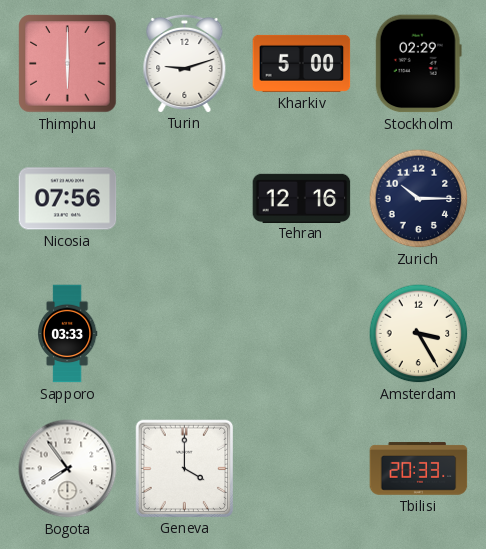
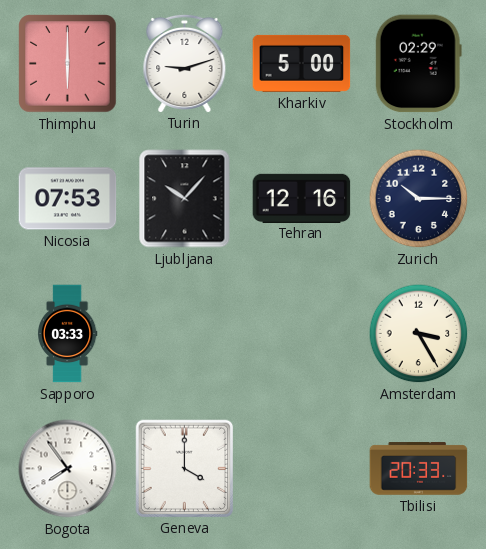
Nicosia: 07:56 -> 07:53
Ljubljana: none -> 10:07
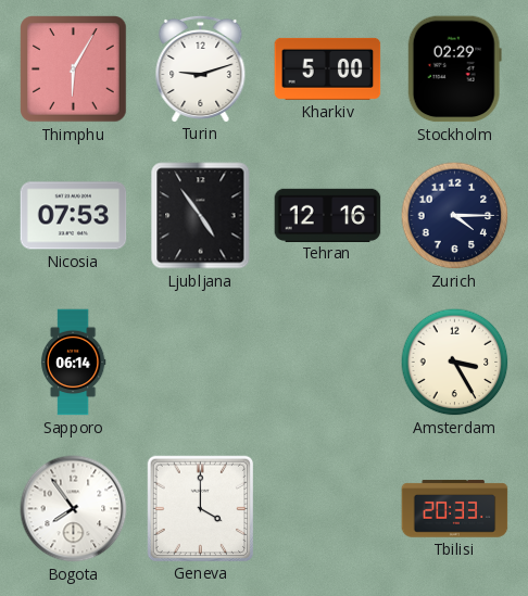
Thimphu: 6:00 -> 6:05
Ljubljana: 10:07 -> 4:54
Zurich: 10:15 -> 4:15
Sapporo: 03:33 -> 06:14
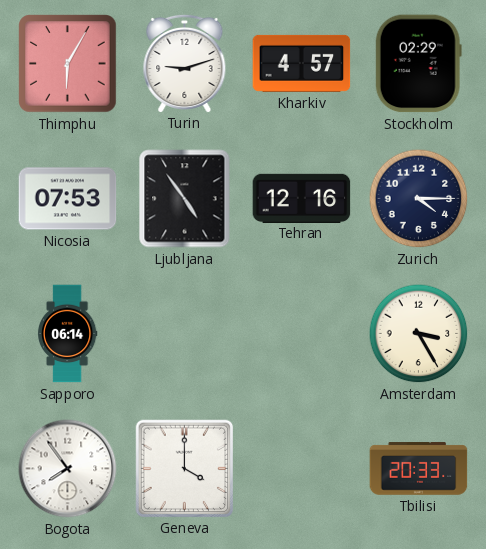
Kharkiv: 5:00 -> 4:57
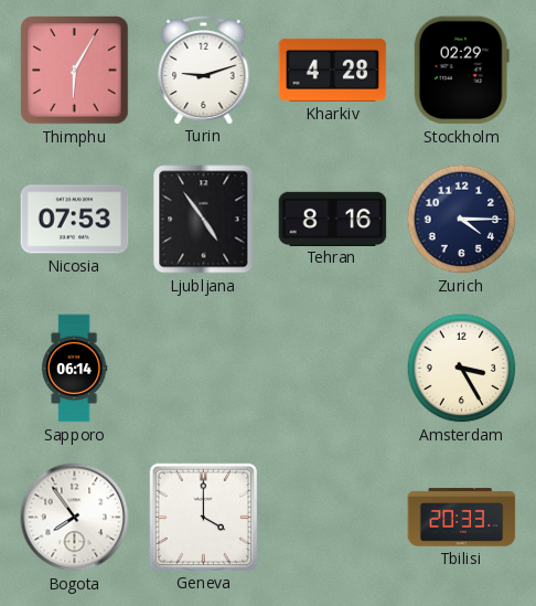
Kharkiv: 4:57 -> 4:28
Tehran: 12:16 -> 8:16
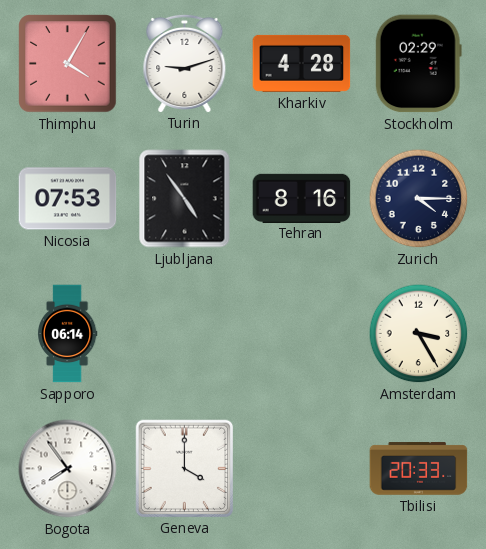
Thimphu: 6:05 -> 4:05
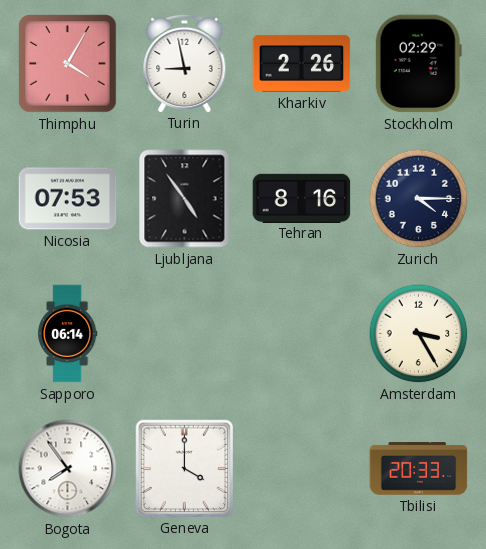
Turin: 9:12 -> 8:58
Kharkiv: 4:28 -> 2:26
